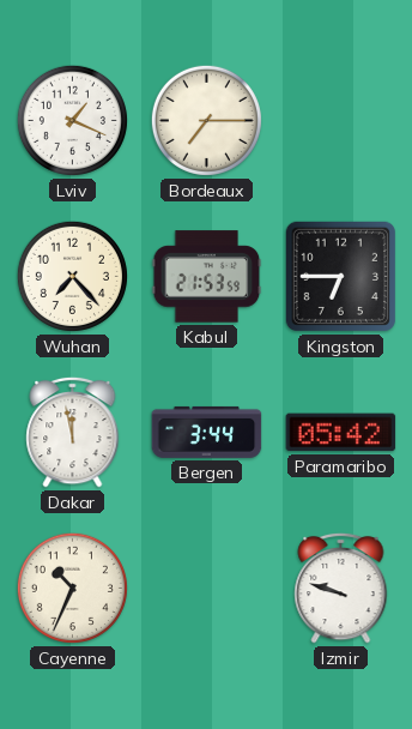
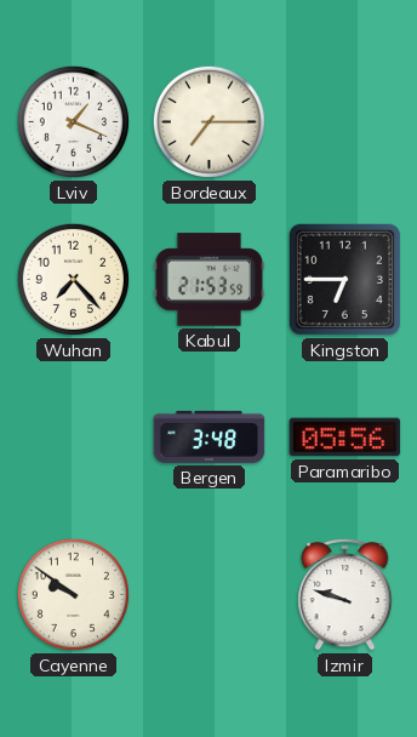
Dakar: 11:58 -> none
Bergen: 3:44 -> 3:48
Paramaribo: 05:42 -> 05:56
Cayenne: 10:34 -> 9:51
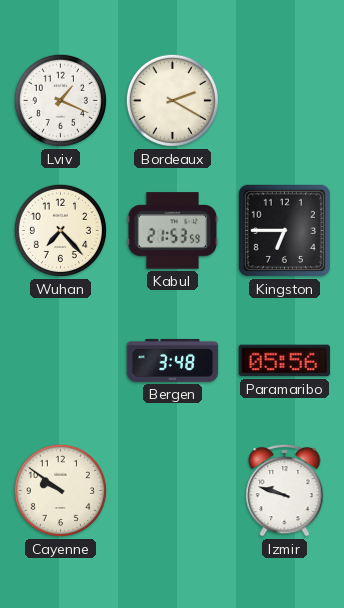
Bordeaux: 7:15 -> 2:20
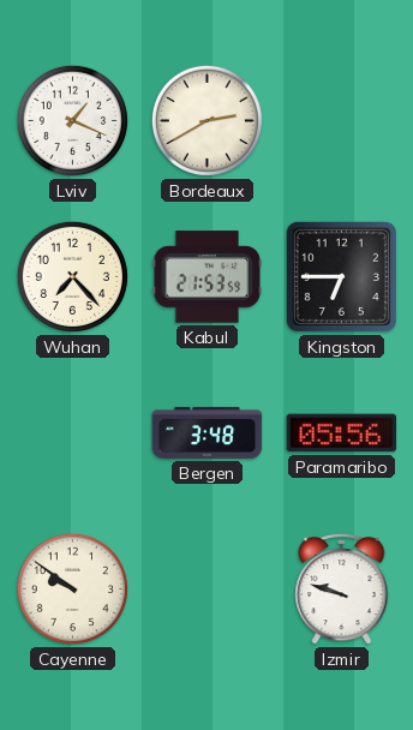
Bordeaux: 2:20 -> 2:40
